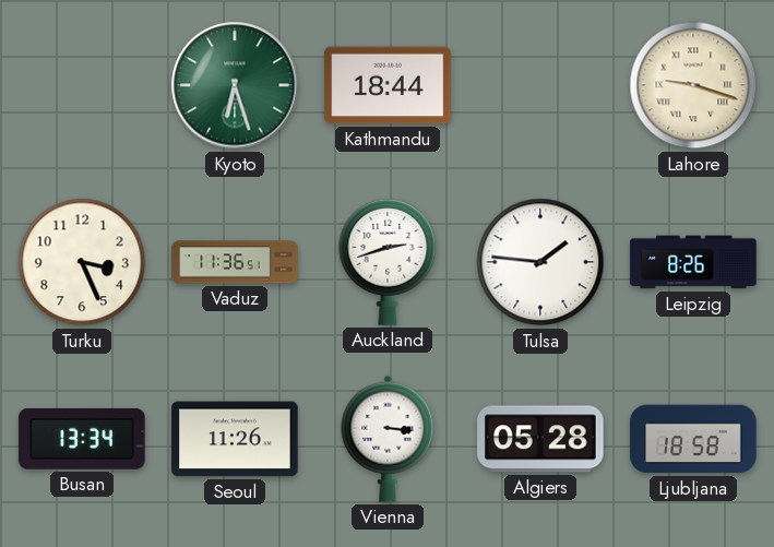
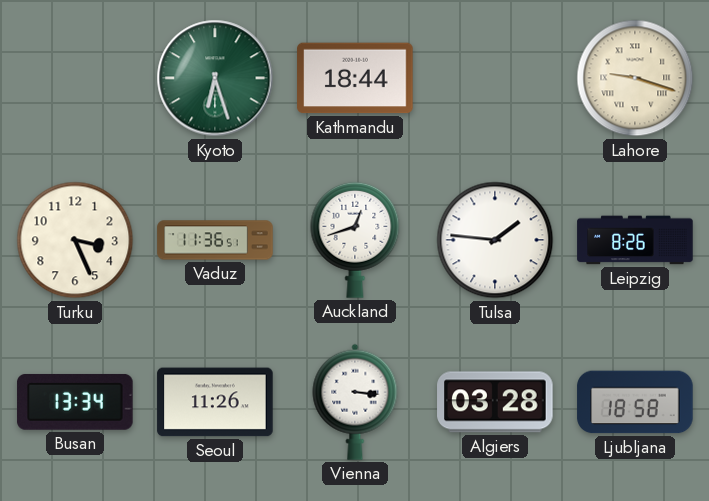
Auckland: 2:42 -> 12:42
Algiers: 05:28 -> 03:28
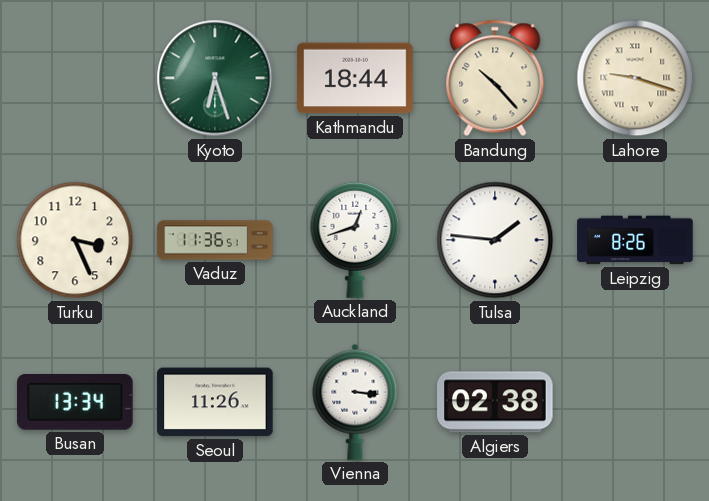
Bandung: none -> 10:23
Algiers: 03:28 -> 02:38
Ljubljana: 18:58 -> none
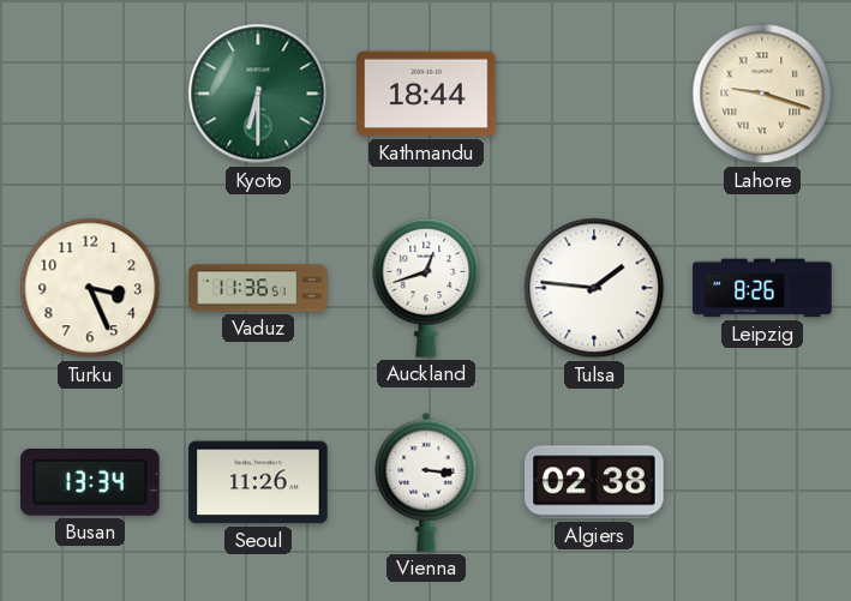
Kyoto: 6:27 -> 6:30
Bandung: 10:23 -> none
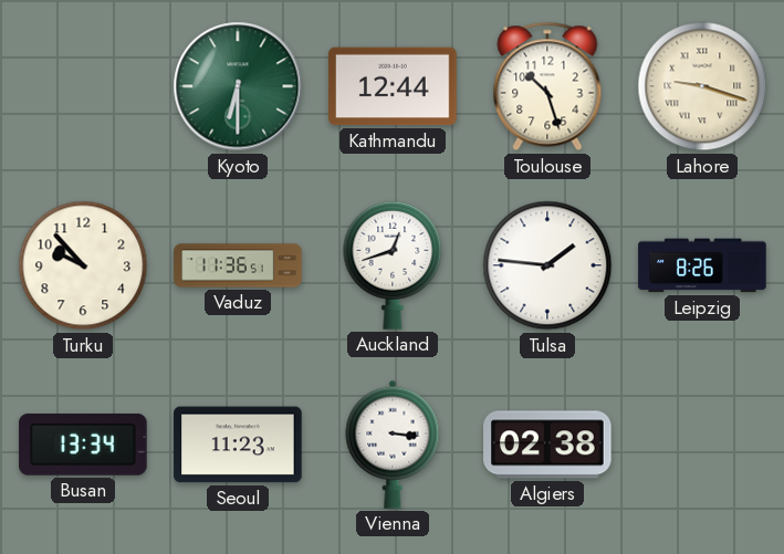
Kathmandu: 18:44 -> 12:44
Toulouse: none -> 10:27
Turku: 3:26 -> 9:53
Seoul: 11:26 -> 11:23
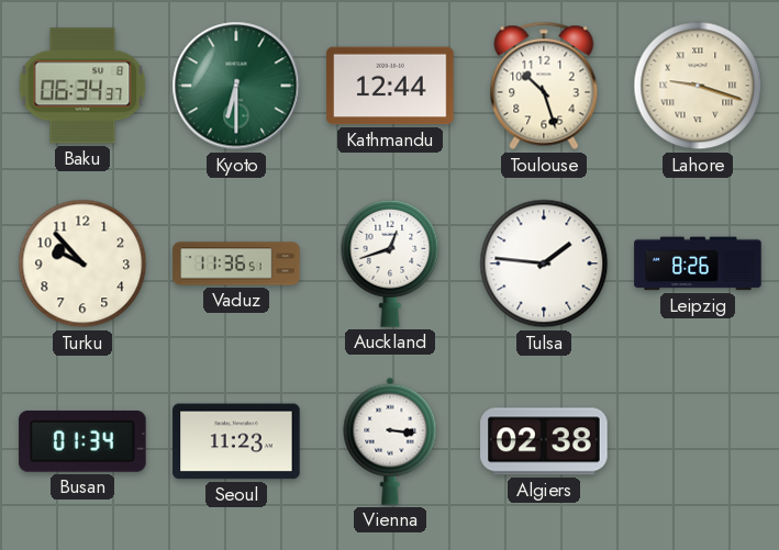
Baku: none -> 06:34
Busan: 13:34 -> 01:34
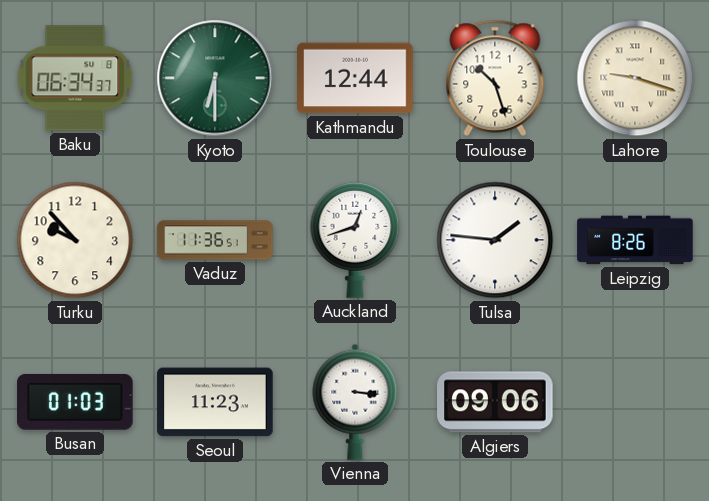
Busan: 01:34 -> 01:03
Algiers: 02:38 -> 09:06
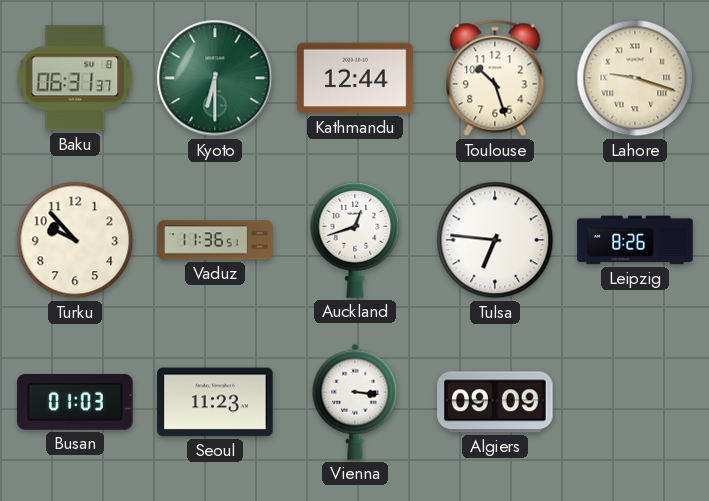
Baku: 06:34 -> 06:31
Tulsa: 1:46 -> 6:46
Algiers: 09:06 -> 09:09
